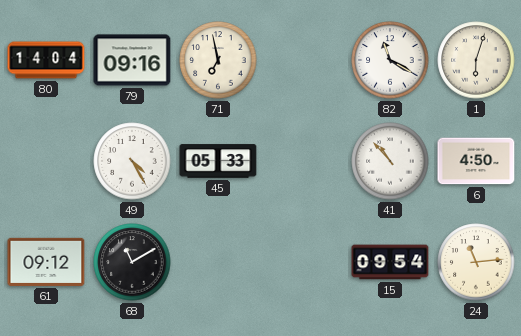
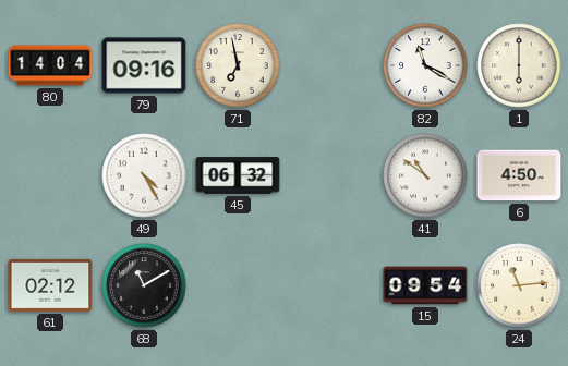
1: 6:03 -> 6:00
45: 05:33 -> 06:32
41: 10:53 -> 10:51
61: 09:12 -> 02:12
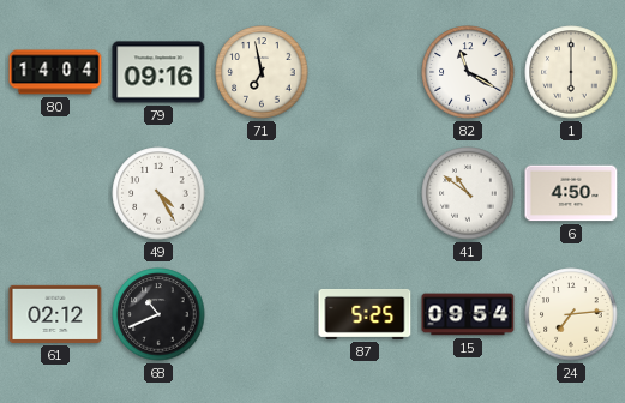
45: 06:32 -> none
68: 11:10 -> 10:41
87: none -> 5:25
24: 11:14 -> 7:14
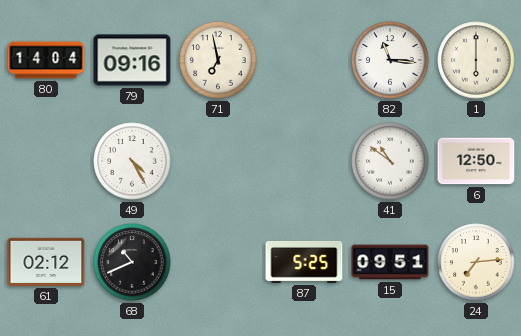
82: 11:20 -> 11:16
6: 4:50 -> 12:50
15: 09:54 -> 09:51
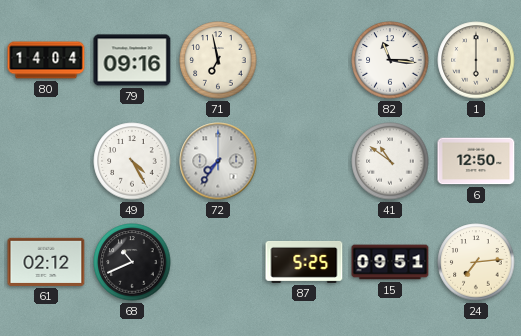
72: none -> 7:36
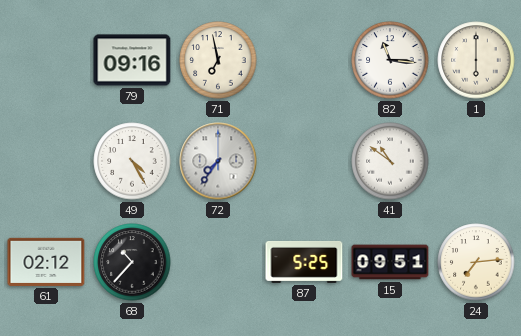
80: 14:04 -> none
6: 12:50 -> none
68: 10:41 -> 10:37
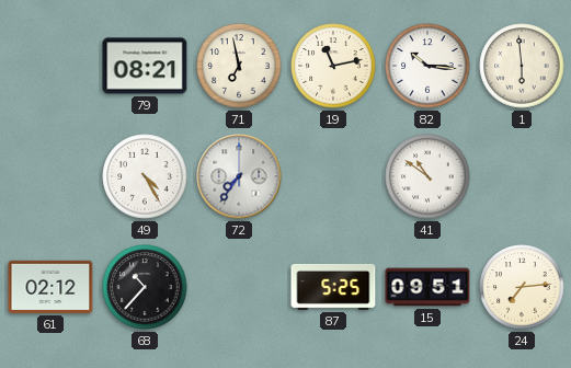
79: 09:16 -> 08:21
19: none -> 11:13
82: 11:16 -> 10:16
1: 6:00 -> 5:59
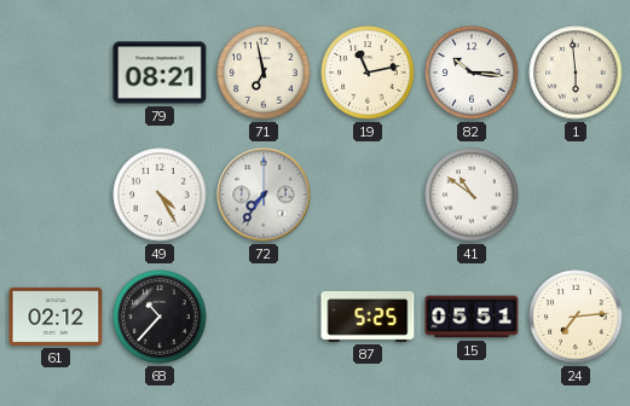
15: 09:51 -> 05:51
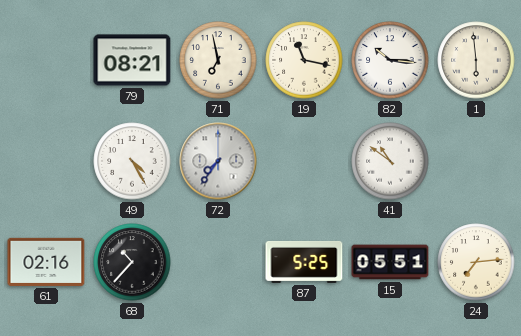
19: 11:13 -> 11:17
61: 02:12 -> 02:16
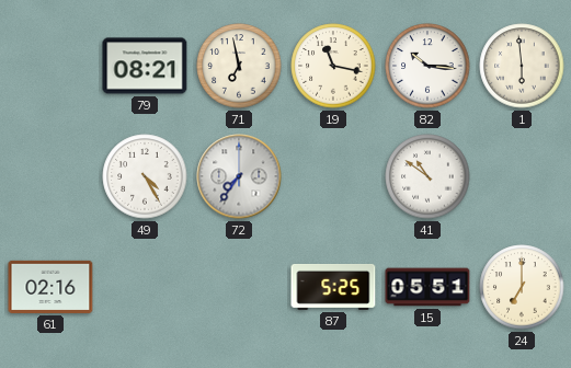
68: 10:37 -> none
24: 7:14 -> 7:00
